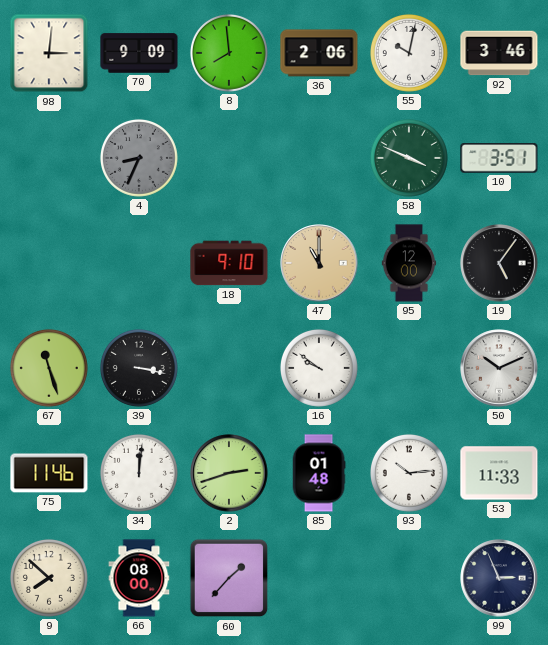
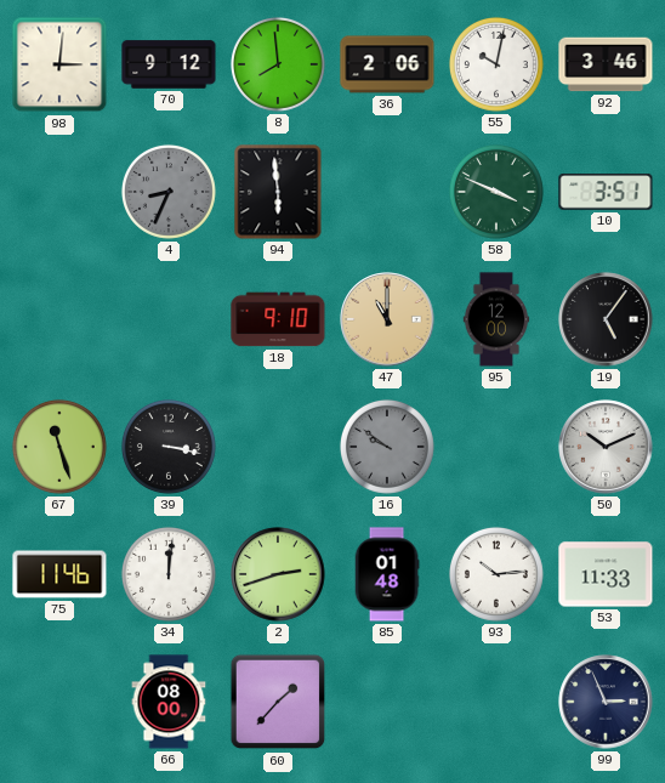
70: 9:09 -> 9:12
94: none -> 5:59
16 dial: white -> grey
9: 7:52 -> none
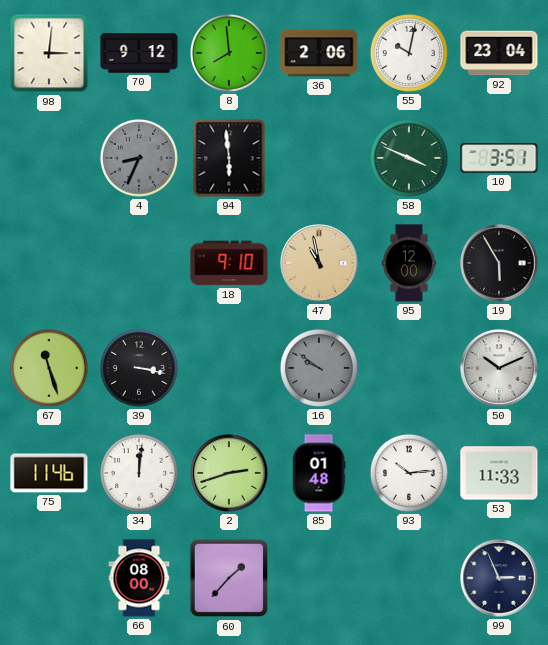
92: 3:46 -> 23:04
47: 11:00 -> 10:58
19: 5:06 -> 5:55
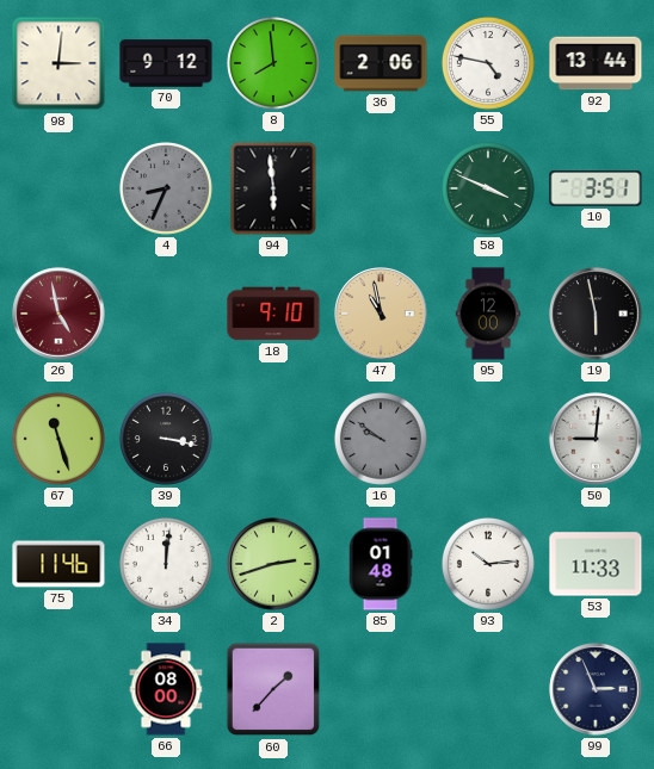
55: 10:02 -> 4:47
92: 23:04 -> 13:44
26: none -> 4:58
19: 5:55 -> 5:58
50: 10:11 -> 9:01
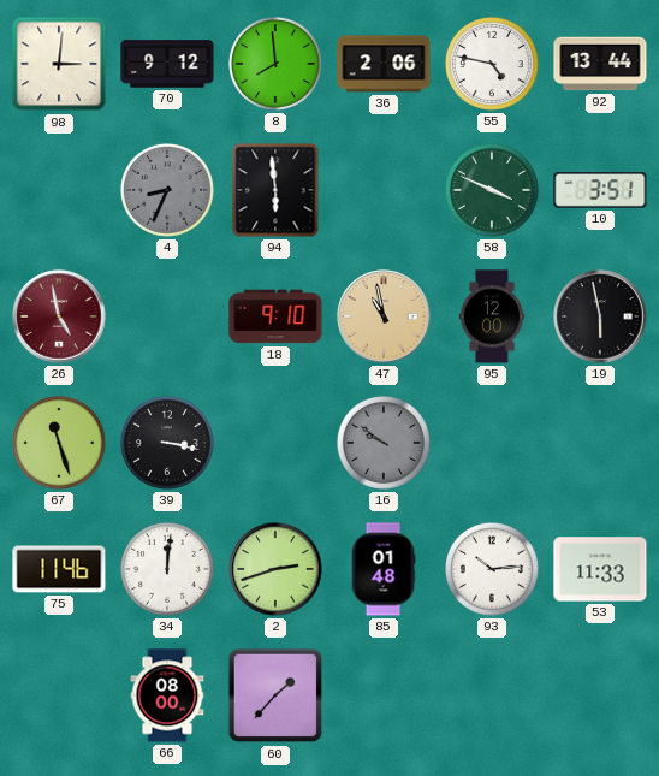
50: 9:01 -> none
99: 2:56 -> none
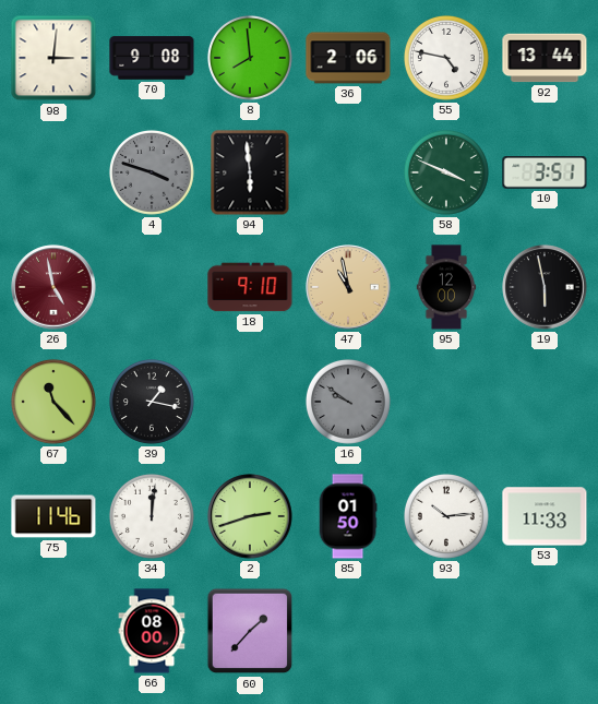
70: 9:12 -> 9:08
4: 8:34 -> 3:48
67: 11:27 -> 11:23
39: 3:17 -> 1:17
85: 01:48 -> 01:50
